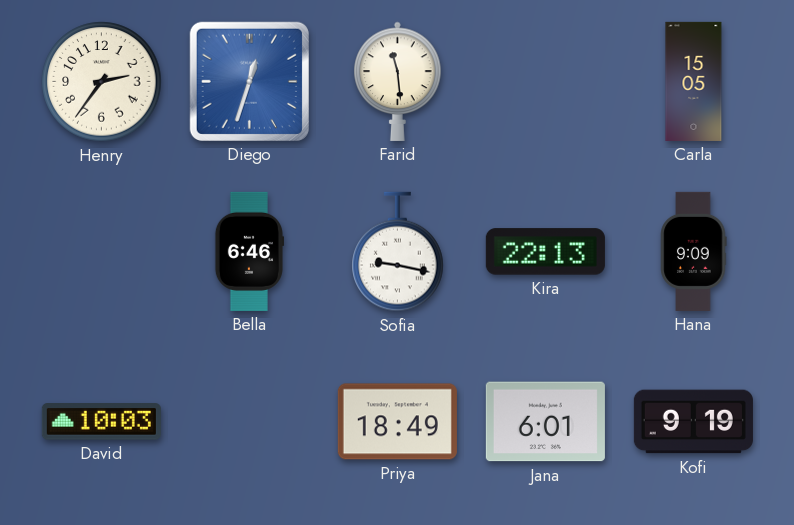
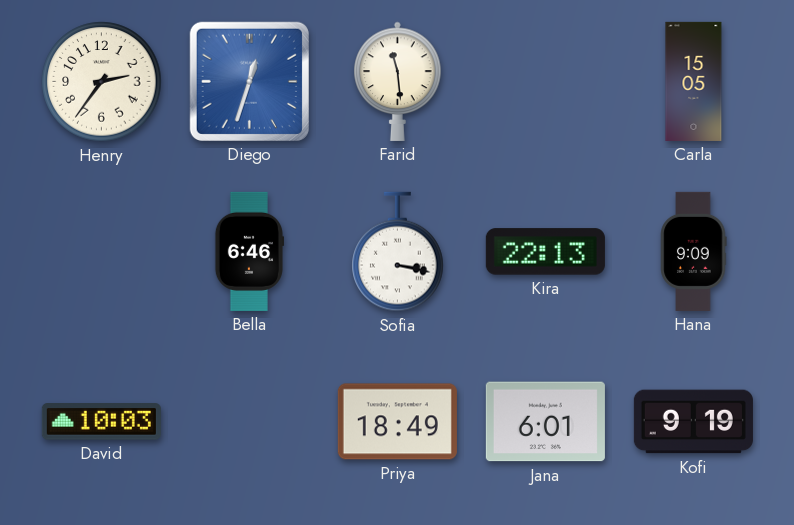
Sofia: 9:17 -> 3:17
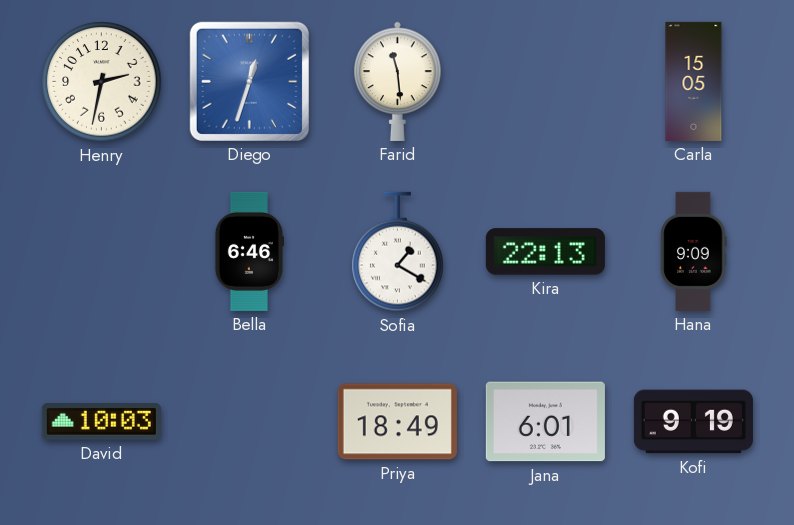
Henry: 2:36 -> 2:32
Sofia: 3:17 -> 1:20
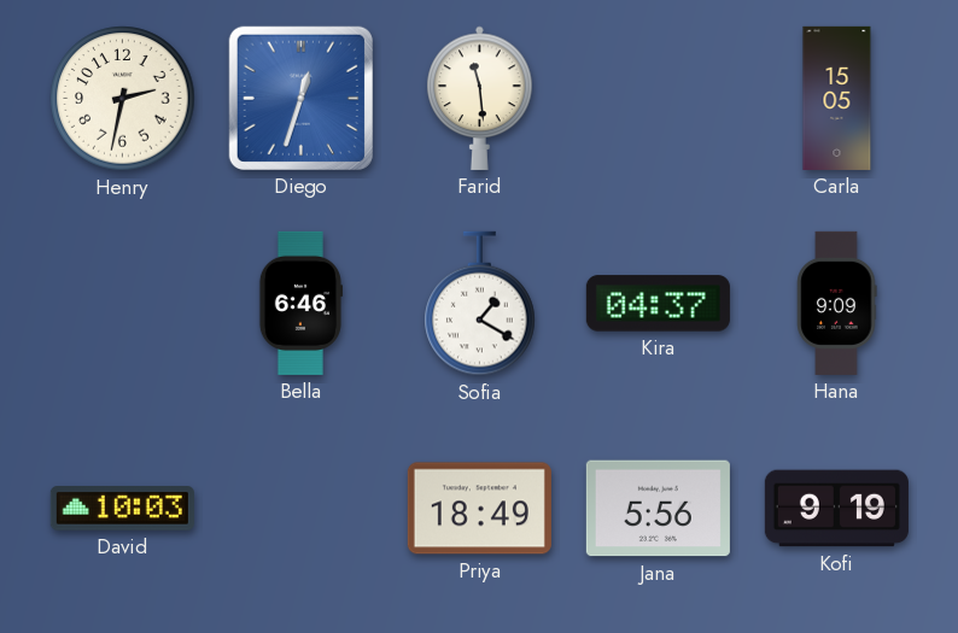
Kira: 22:13 -> 04:37
Jana: 6:01 -> 5:56
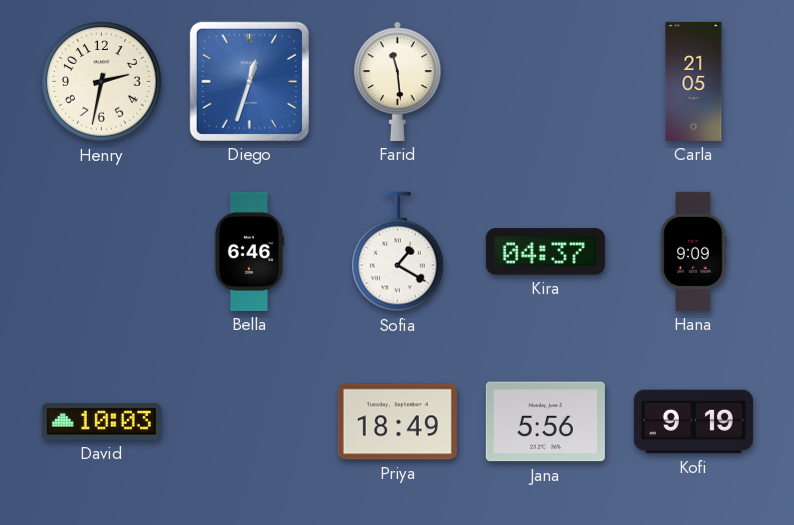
Carla: 15:05 -> 21:05
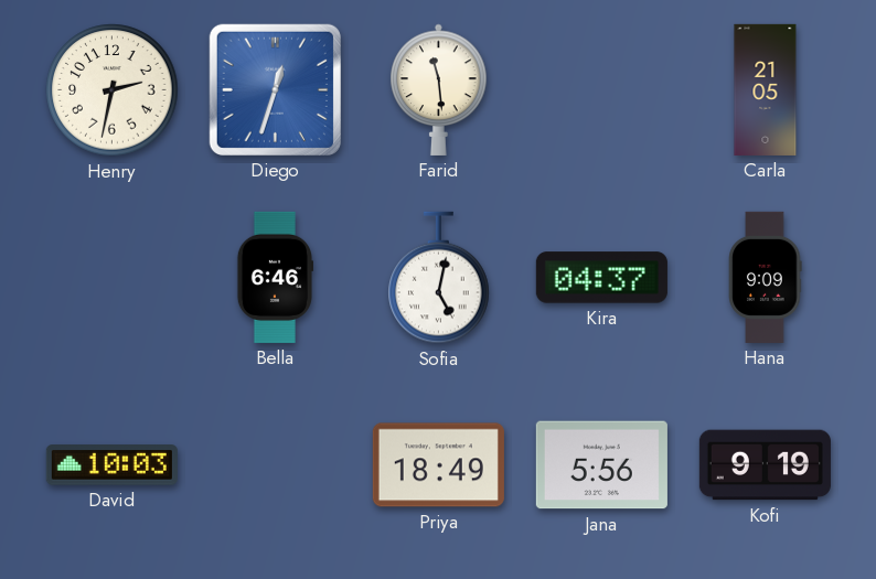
Sofia: 1:20 -> 5:02
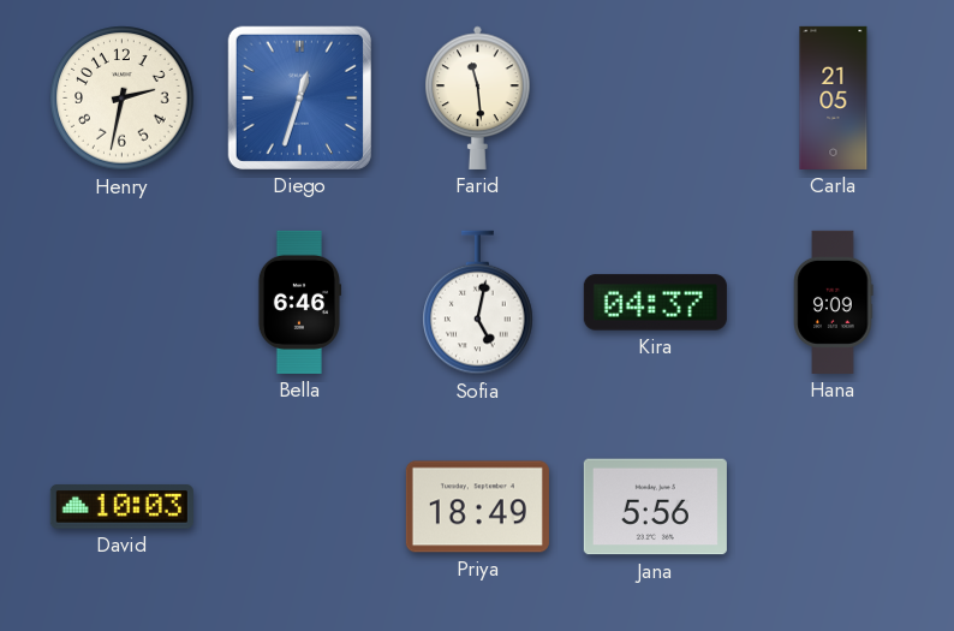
Kofi: 9:19 -> none
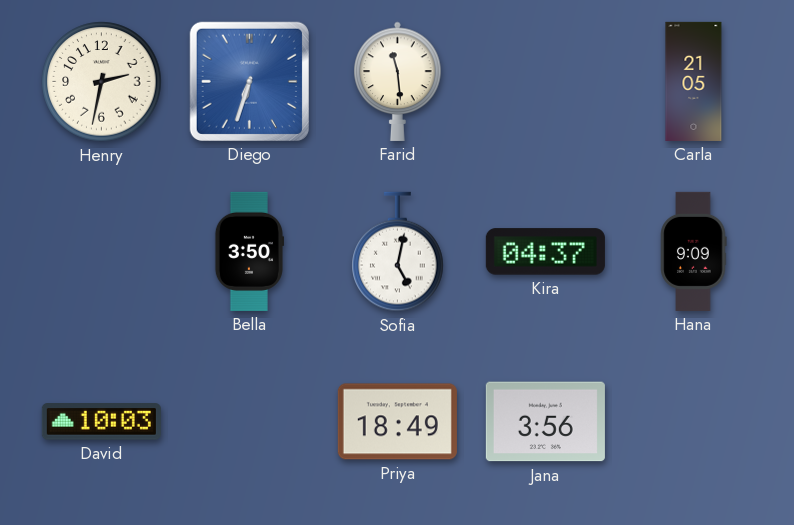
Diego: 12:33 -> 6:33
Bella: 6:46 -> 3:50
Jana: 5:56 -> 3:56
